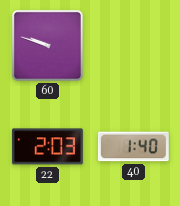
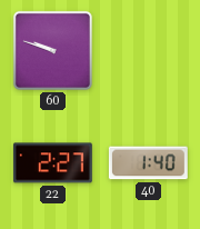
22: 2:03 -> 2:27
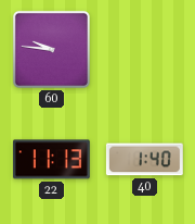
60: 9:48 -> 9:46
22: 2:27 -> 11:13
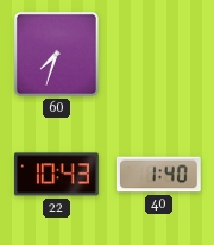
60: 9:46 -> 7:33
22: 11:13 -> 10:43
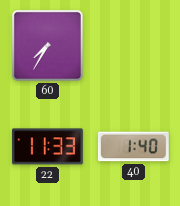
60: 7:33 -> 7:35
22: 10:43 -> 11:33
